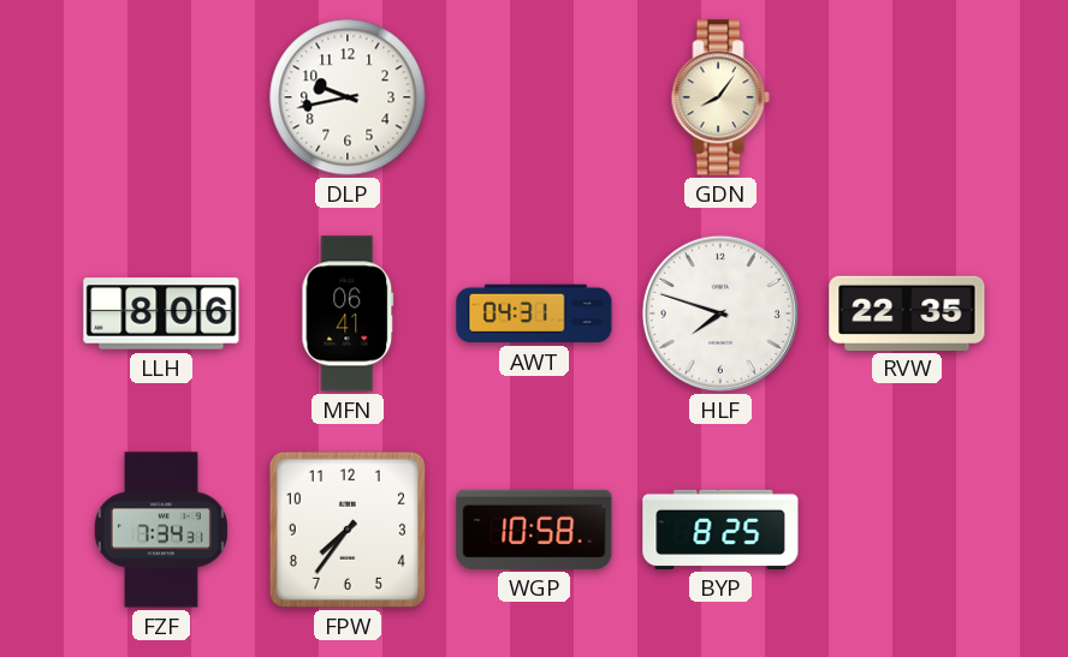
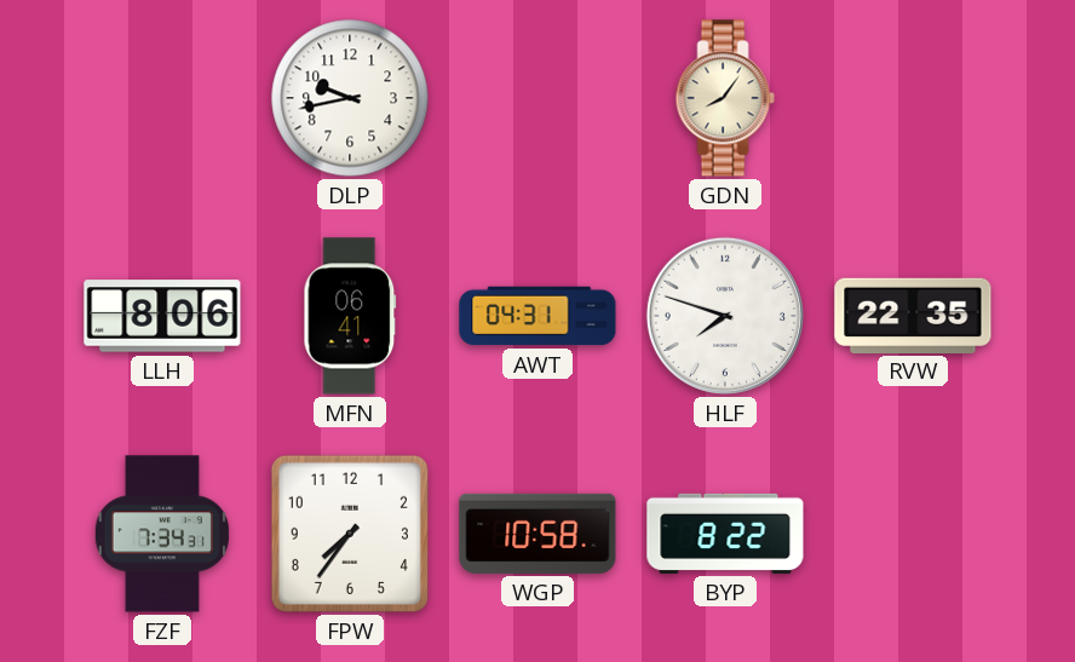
BYP: 8:25 -> 8:22
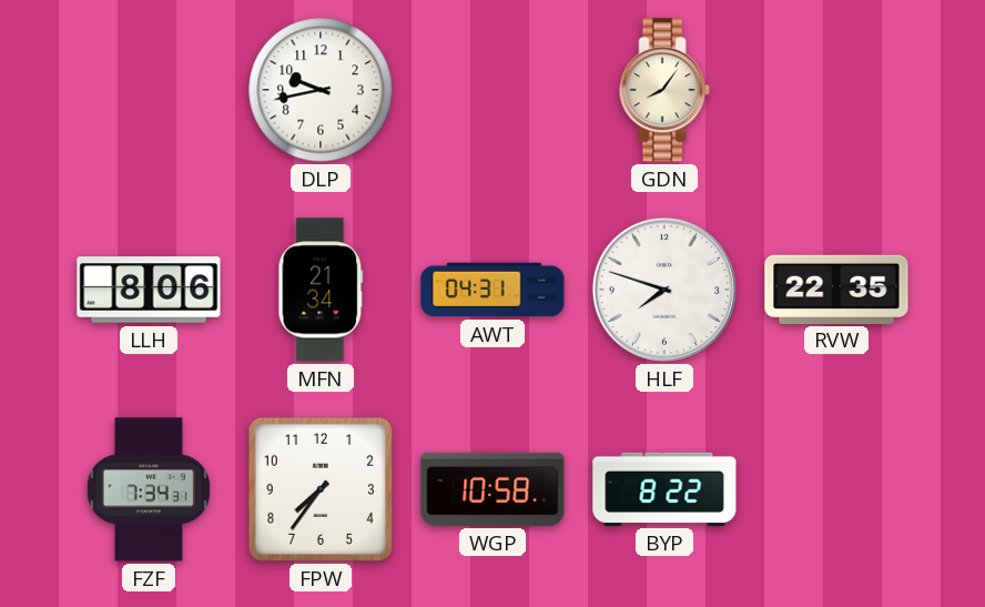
MFN: 06:41 -> 21:34
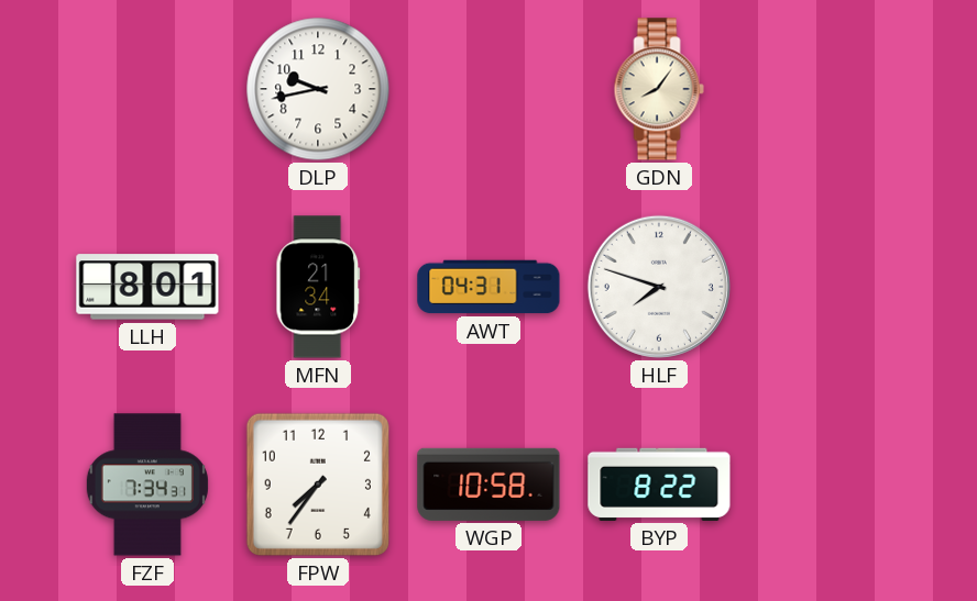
LLH: 8:06 -> 8:01
RVW: 22:35 -> none
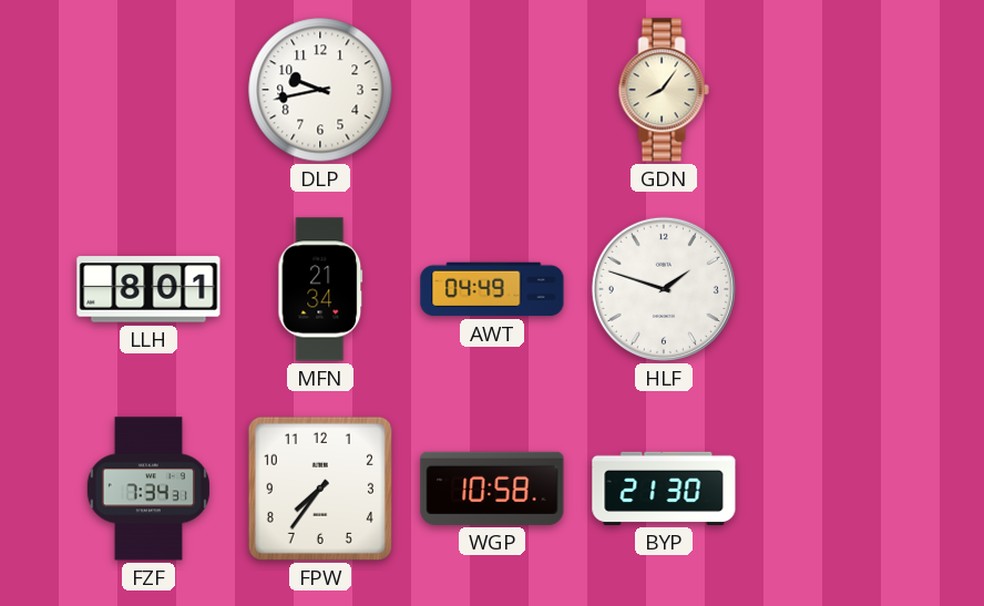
AWT: 04:31 -> 04:49
HLF: 7:48 -> 1:48
BYP: 8:22 -> 21:30
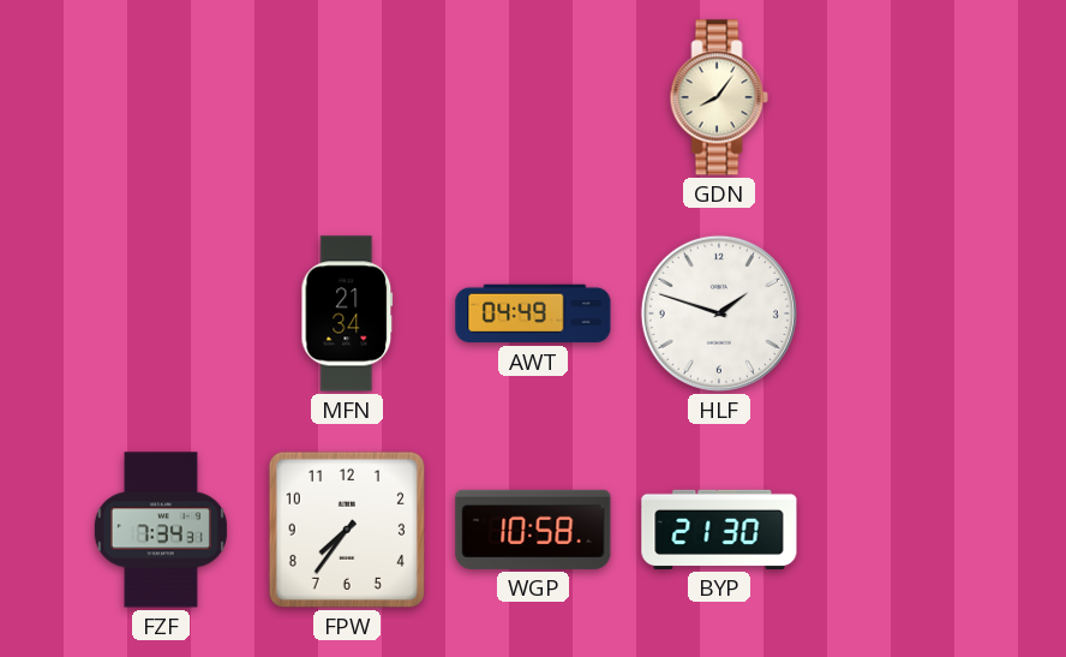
DLP: 9:43 -> none
LLH: 8:01 -> none
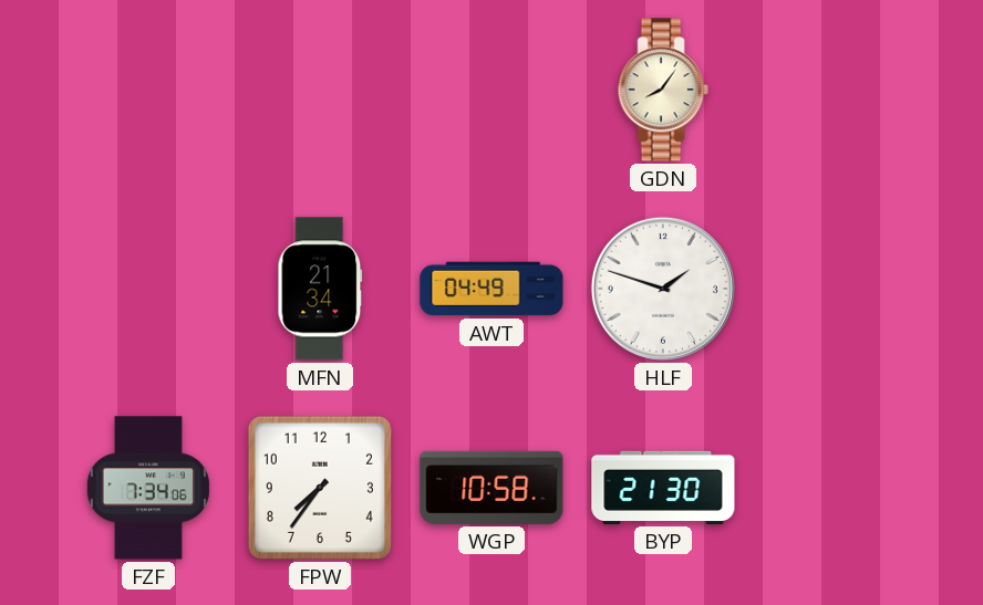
FZF: 7:34:31 -> 7:34:06
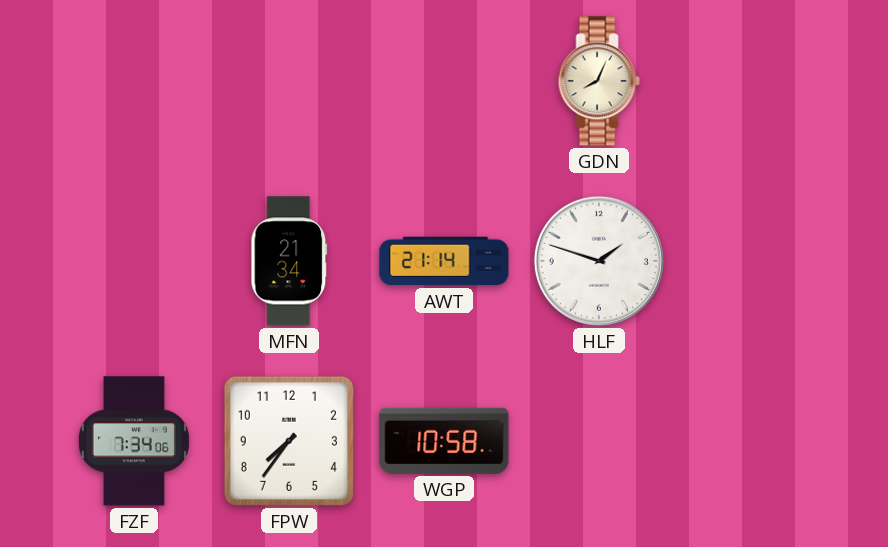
GDN: 8:06 -> 8:04
AWT: 04:49 -> 21:14
BYP: 21:30 -> none
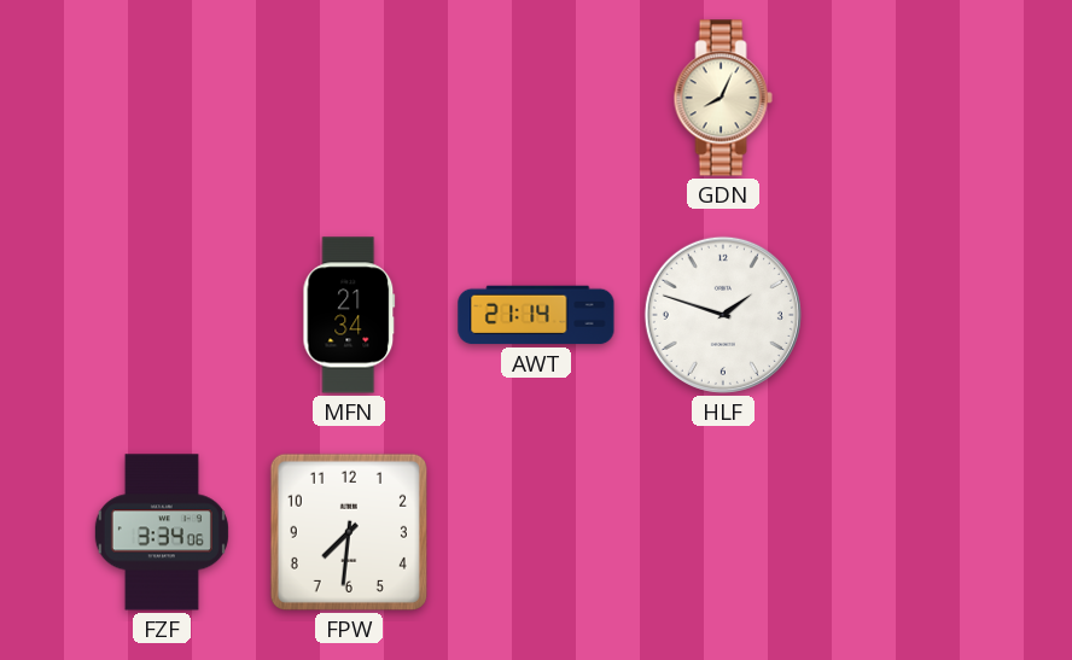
FZF: 7:34 -> 3:34
FPW: 7:36 -> 7:31
WGP: 10:58 -> none
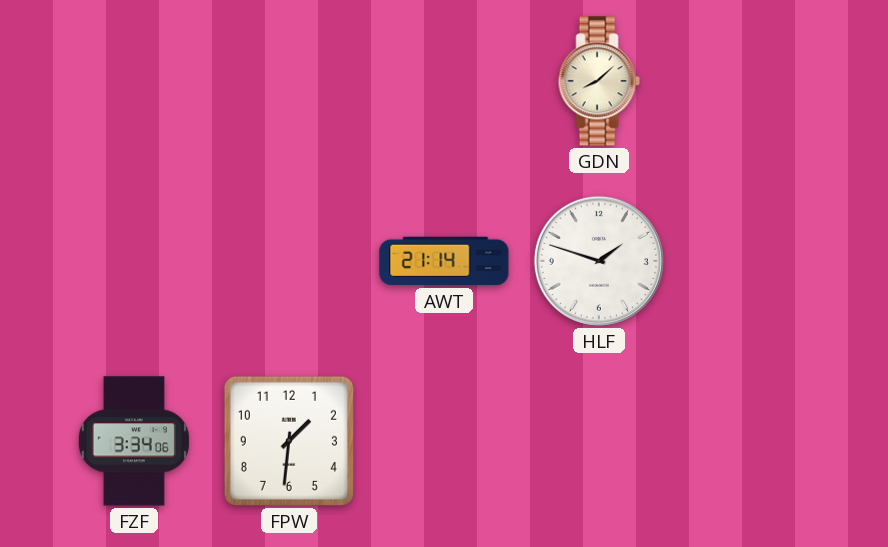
GDN: 8:04 -> 8:08
MFN: 21:34 -> none
FPW: 7:31 -> 1:31
